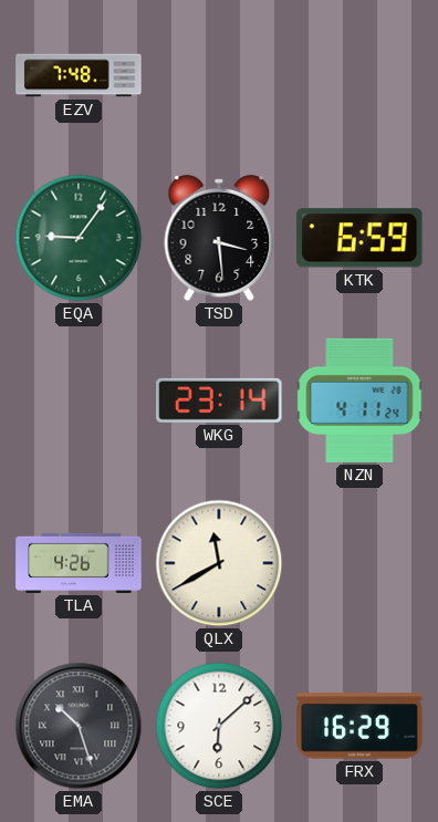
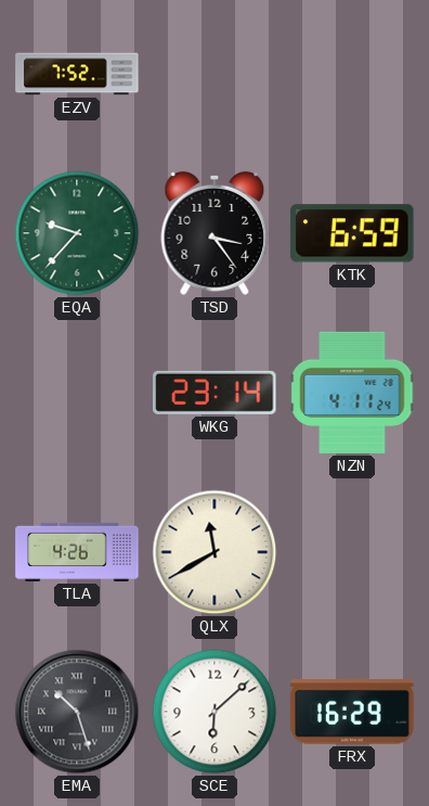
EZV: 7:48 -> 7:52
EQA: 9:06 -> 9:37
TSD: 3:29 -> 3:24
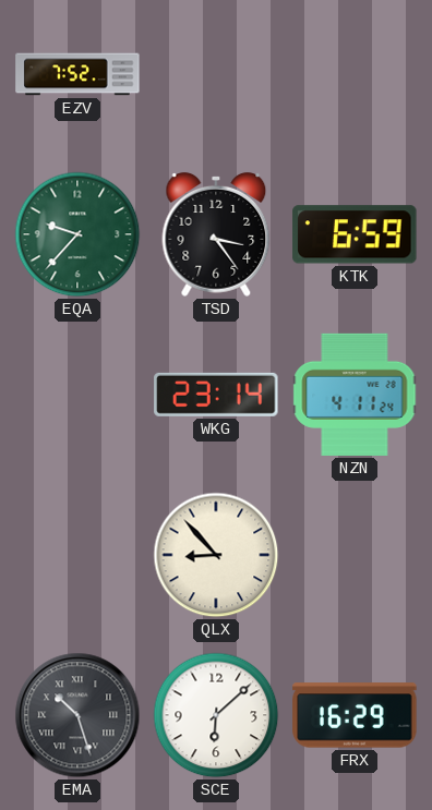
TLA: 4:26 -> none
QLX: 11:40 -> 8:53
